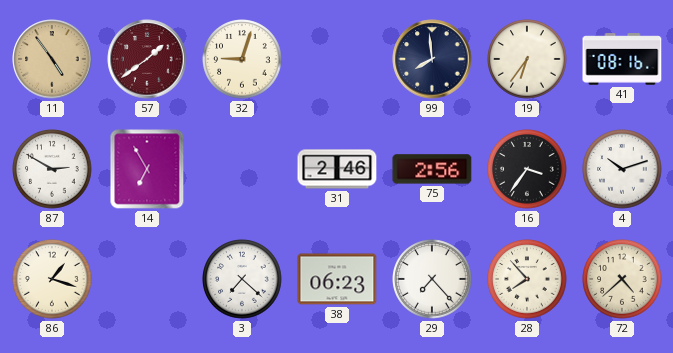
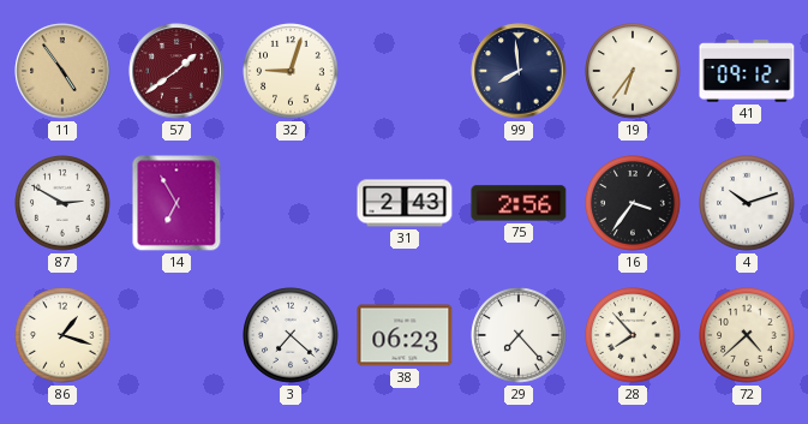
41: 08:16 -> 09:12
31: 2:46 -> 2:43
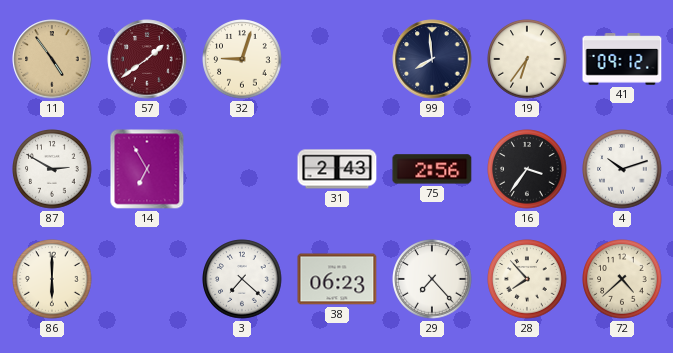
86: 1:18 -> 6:00
